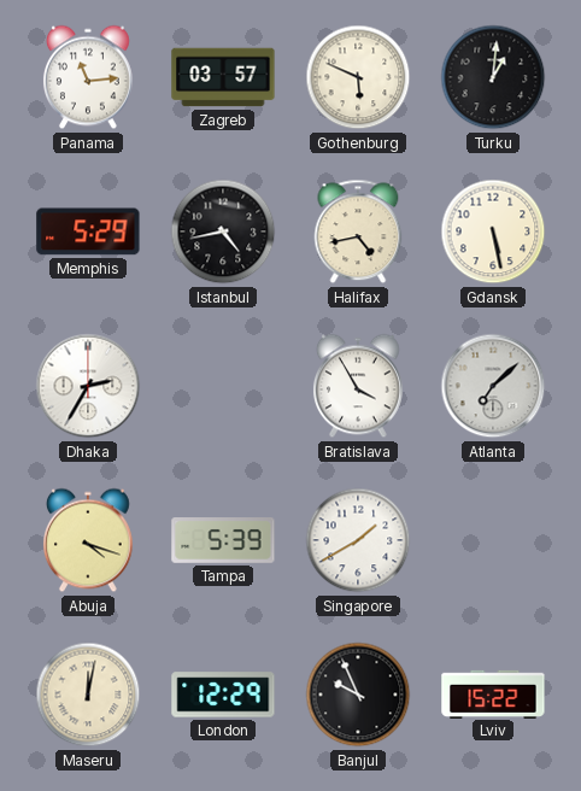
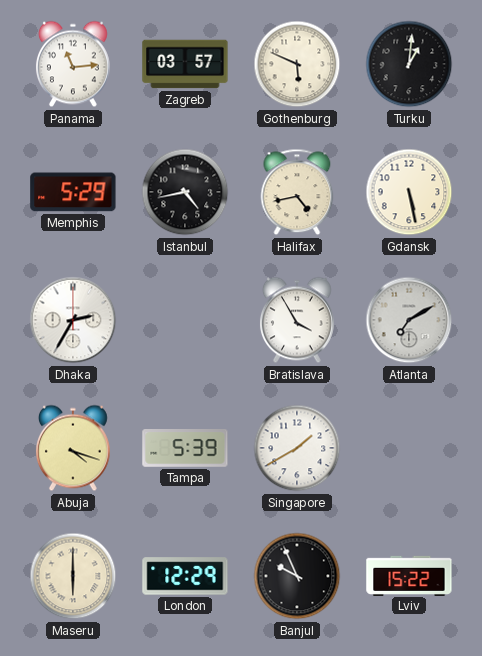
Atlanta: 7:08 -> 7:10
Maseru: 12:02 -> 6:00
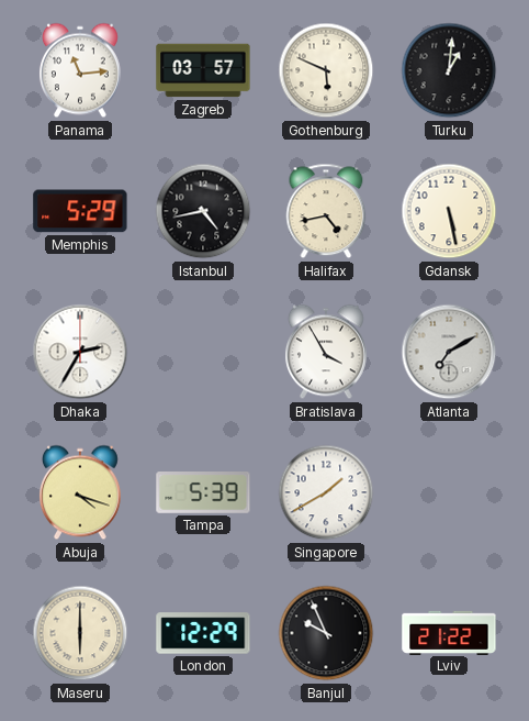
Lviv: 15:22 -> 21:22
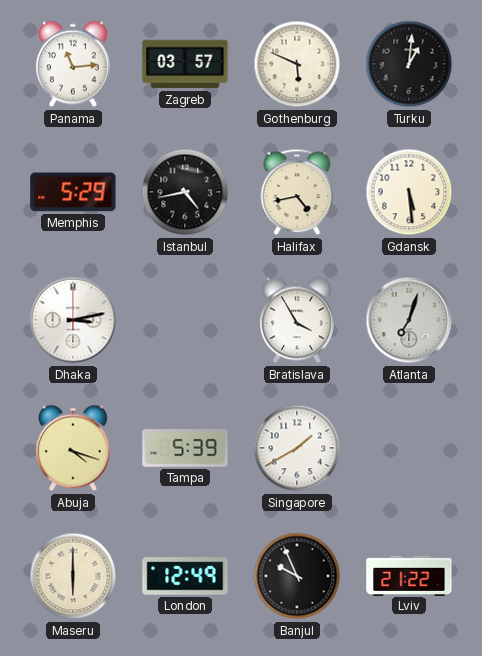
Gdansk: 5:28 -> 5:29
Dhaka: 2:35 -> 3:13
Atlanta: 7:10 -> 7:03
London: 12:29 -> 12:49
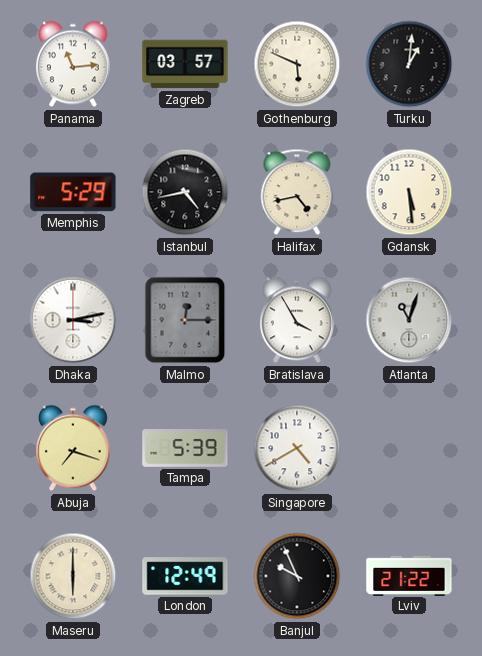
Malmo: none -> 12:15
Atlanta: 7:03 -> 11:03
Abuja: 4:18 -> 7:18
Singapore: 1:40 -> 4:40
